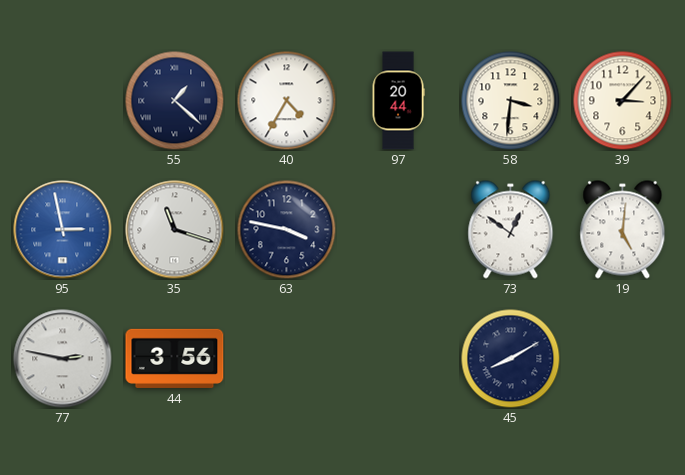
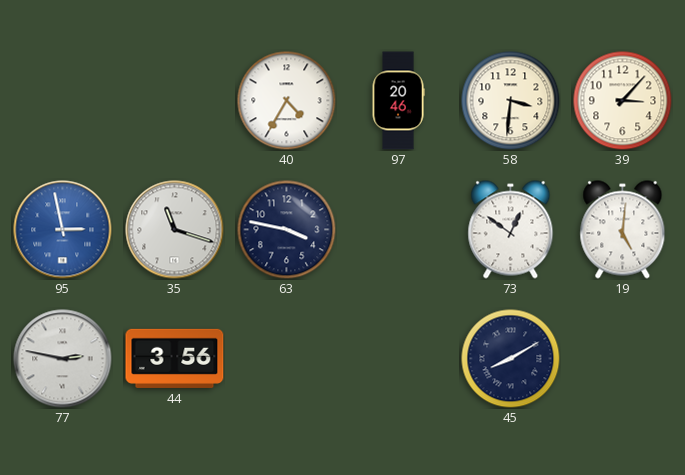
55: 1:22 -> none
97: 20:44 -> 20:46
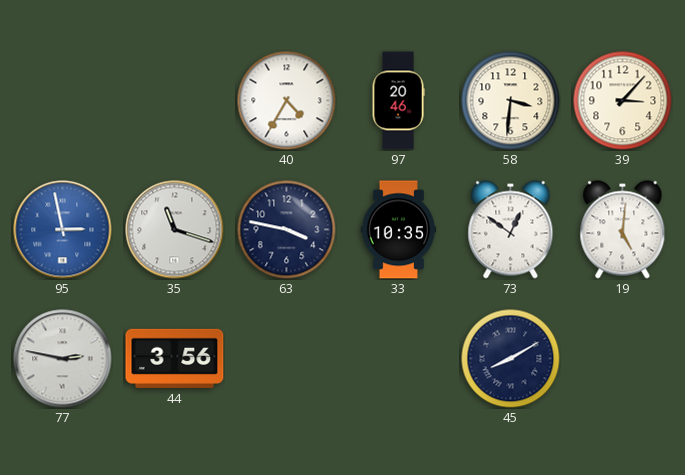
33: none -> 10:35
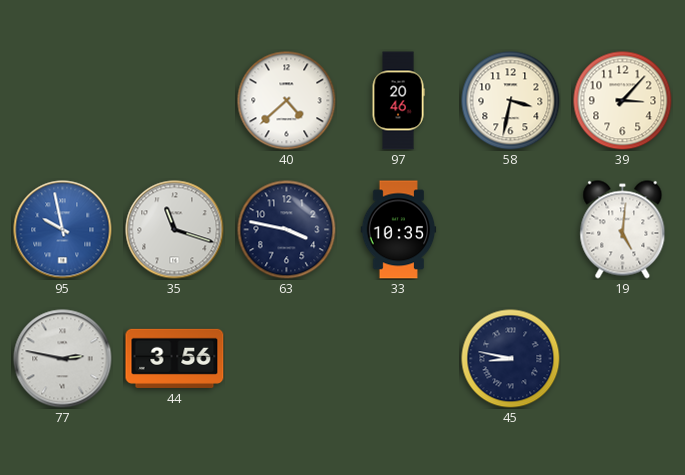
40: 4:35 -> 4:38
58: 3:31 -> 3:32
95: 2:58 -> 9:58
73: 12:51 -> none
45: 8:10 -> 8:47
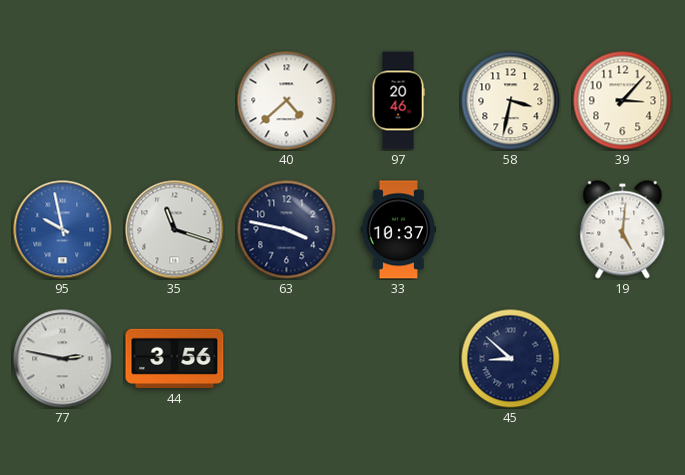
33: 10:35 -> 10:37
45: 8:47 -> 8:52
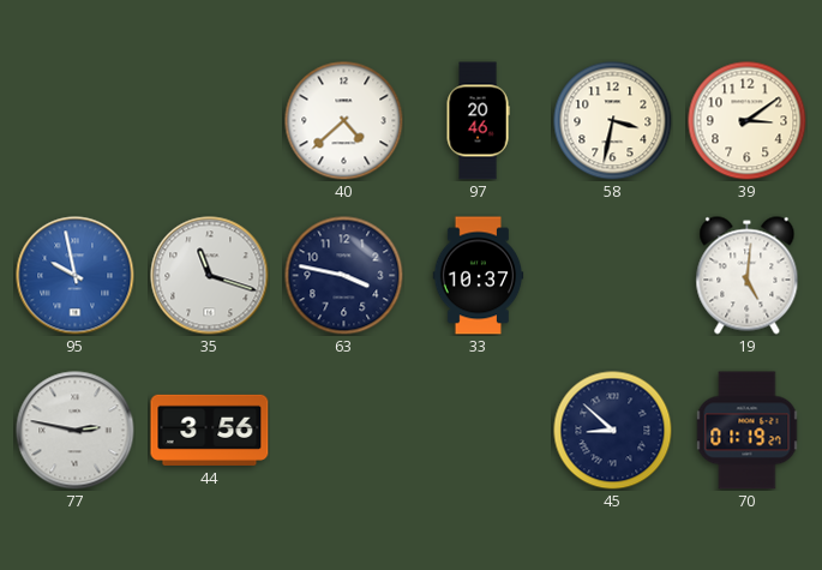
39: 3:07 -> 3:09
70: none -> 01:19
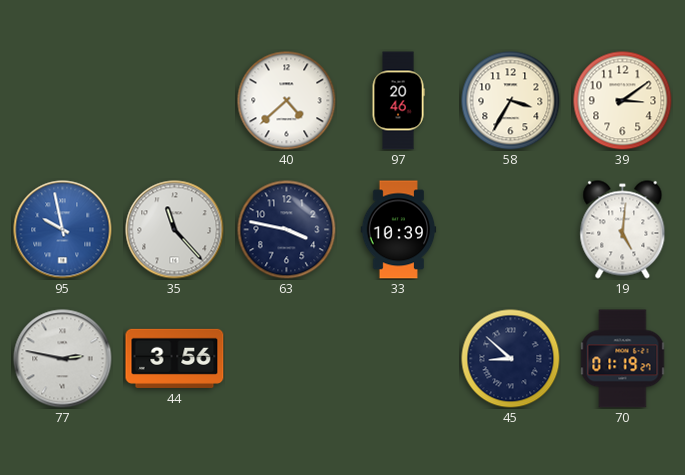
58: 3:32 -> 3:35
35: 11:18 -> 11:23
33: 10:37 -> 10:39
